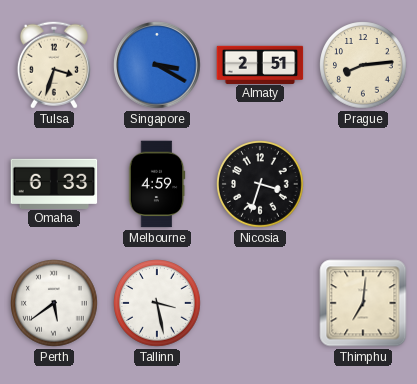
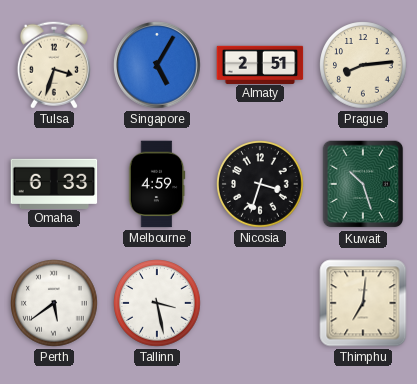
Singapore: 3:20 -> 5:05
Kuwait: none -> 10:27
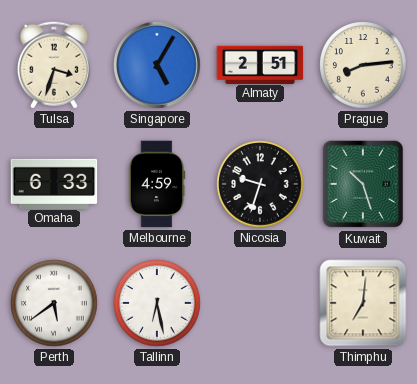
Nicosia: 3:33 -> 9:33
Tallinn: 3:28 -> 6:28
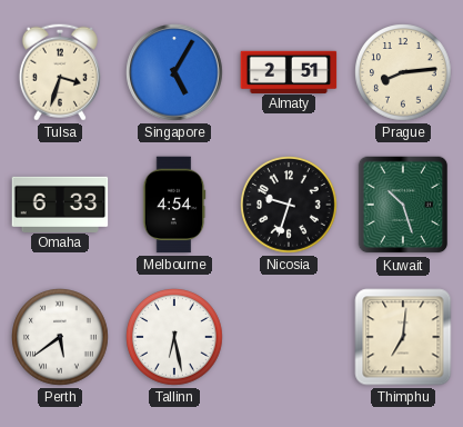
Melbourne: 4:59 -> 4:54
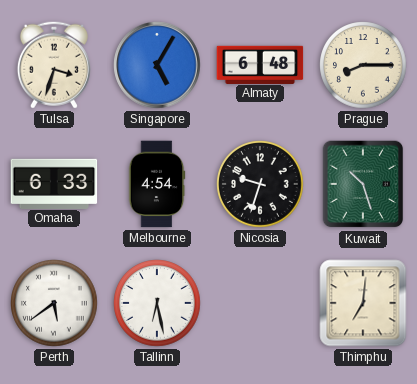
Almaty: 2:51 -> 6:48
Prague: 8:14 -> 8:15
